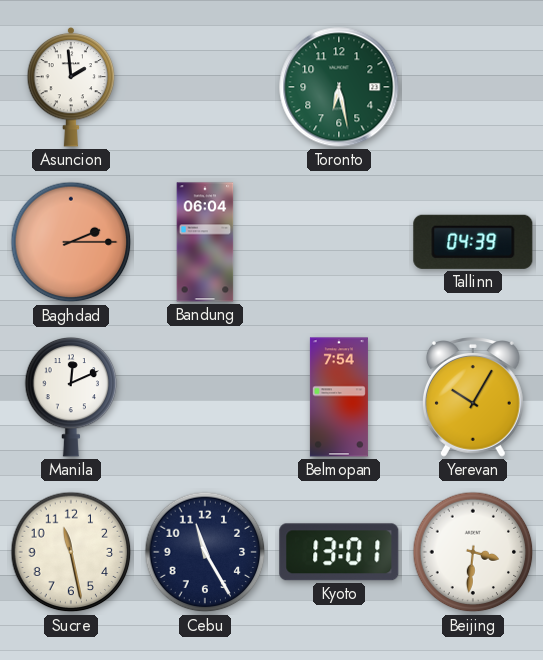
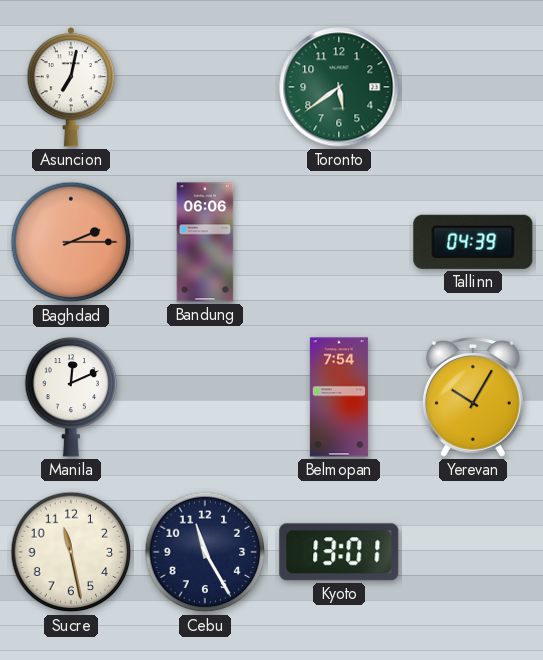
Asuncion: 1:59 -> 7:02
Toronto: 6:28 -> 5:39
Bandung: 06:04 -> 06:06
Beijing: 3:31 -> none
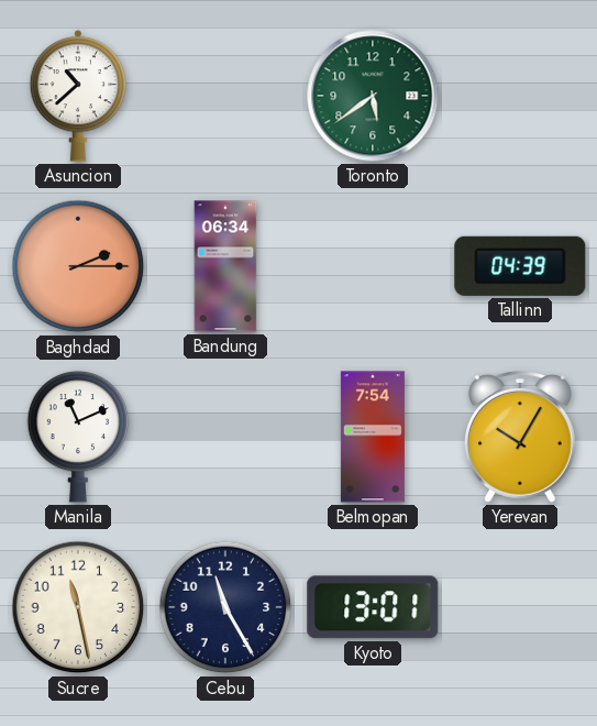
Asuncion: 7:02 -> 10:38
Bandung: 06:06 -> 06:34
Manila: 12:11 -> 11:11
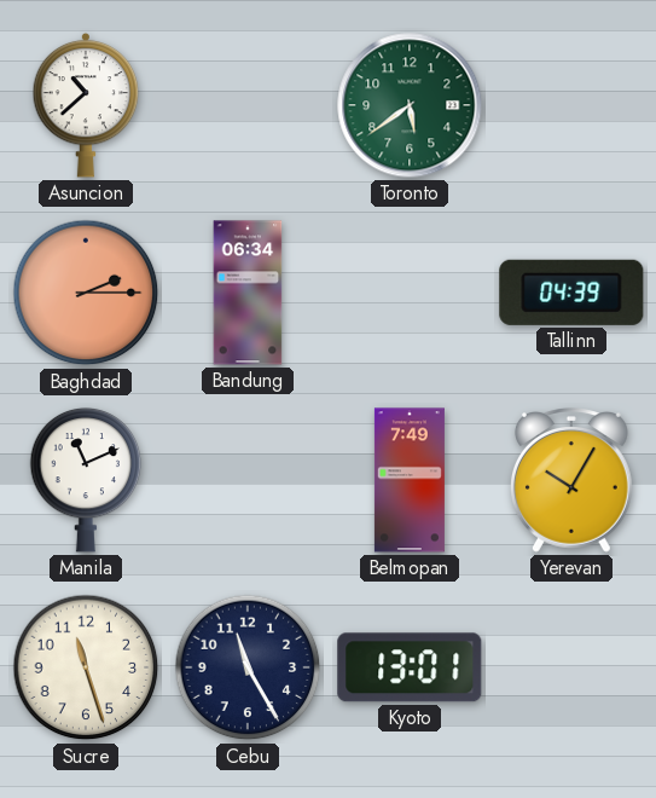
Belmopan: 7:54 -> 7:49
Sucre: 11:28 -> 11:27
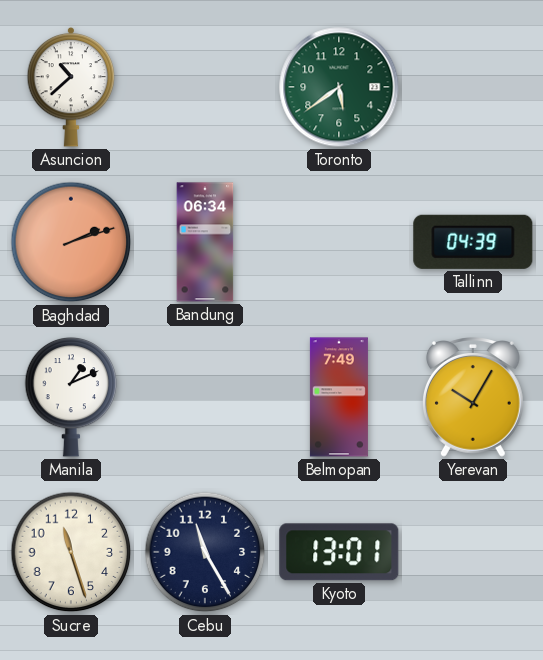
Baghdad: 2:15 -> 2:12
Manila: 11:11 -> 1:11
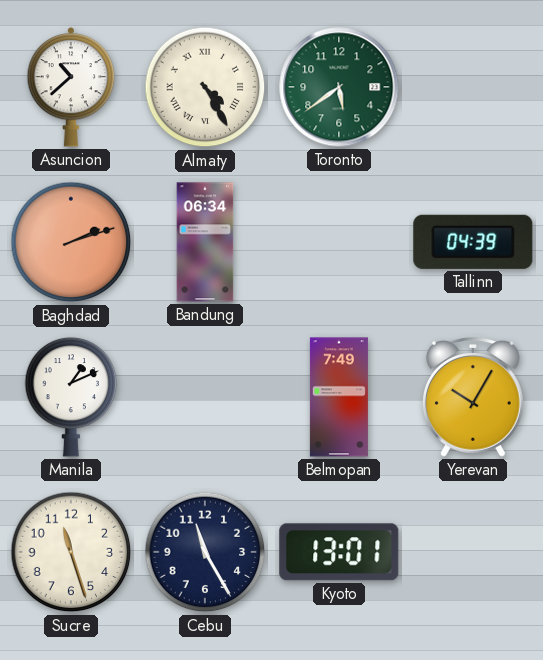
Almaty: none -> 4:25
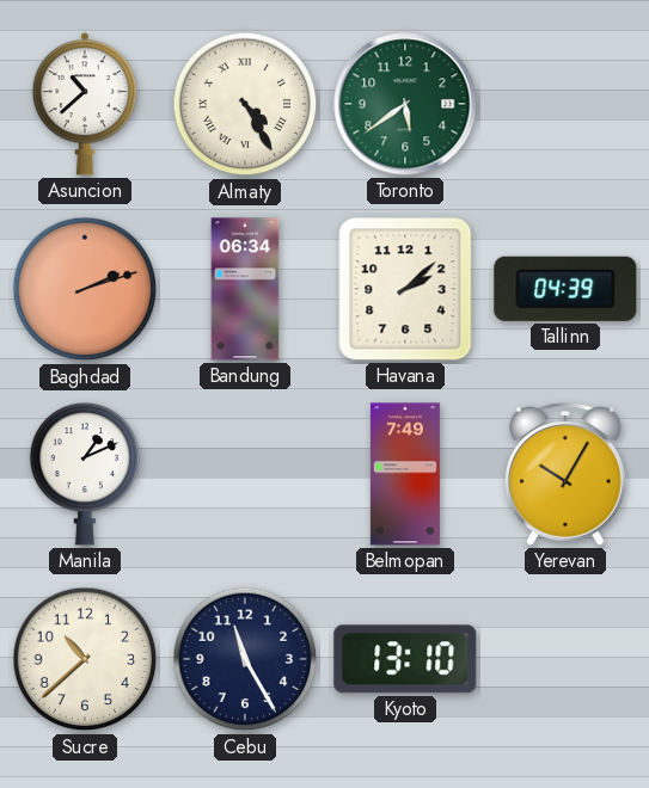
Havana: none -> 2:08
Sucre: 11:27 -> 10:38
Kyoto: 13:01 -> 13:10
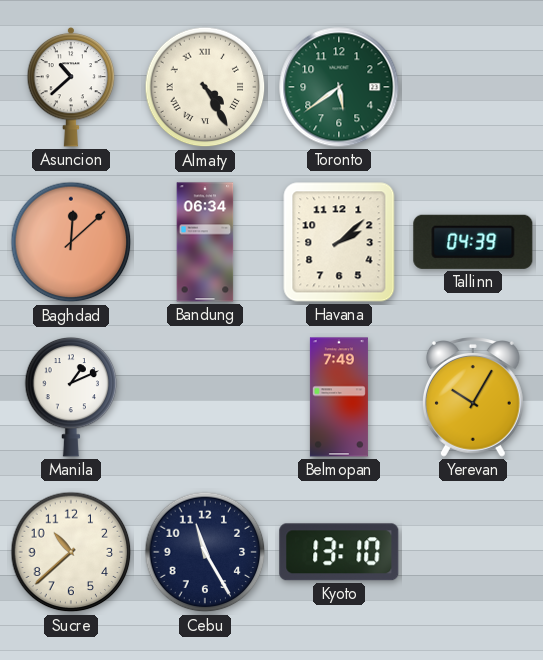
Baghdad: 2:12 -> 12:08
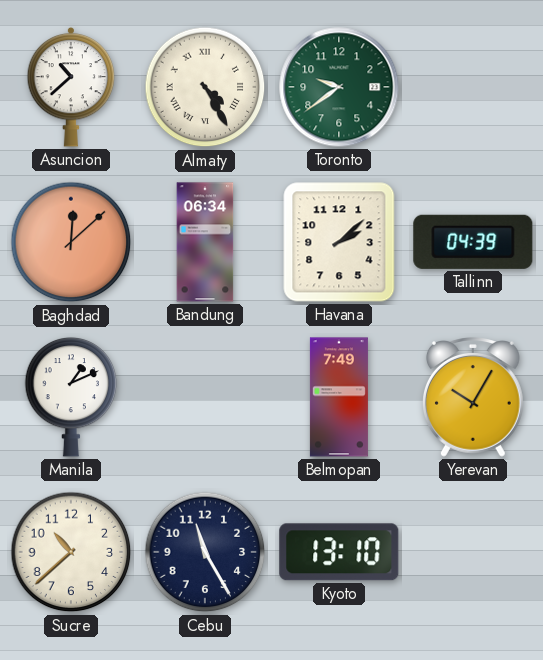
Toronto: 5:39 -> 9:39
